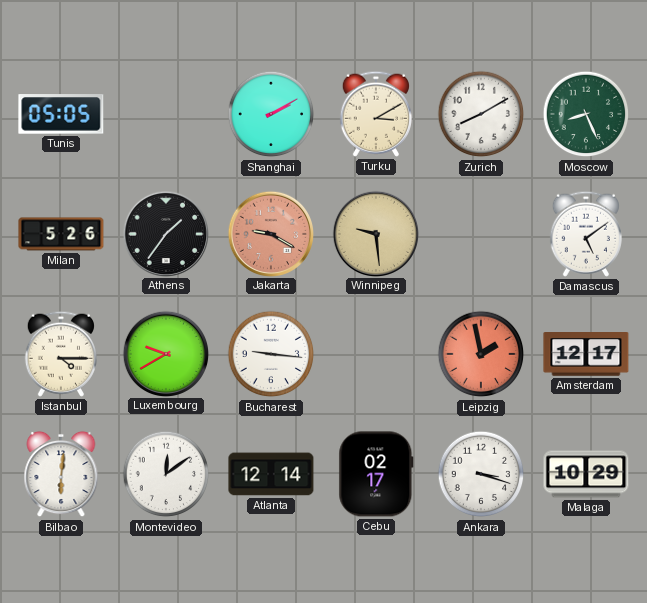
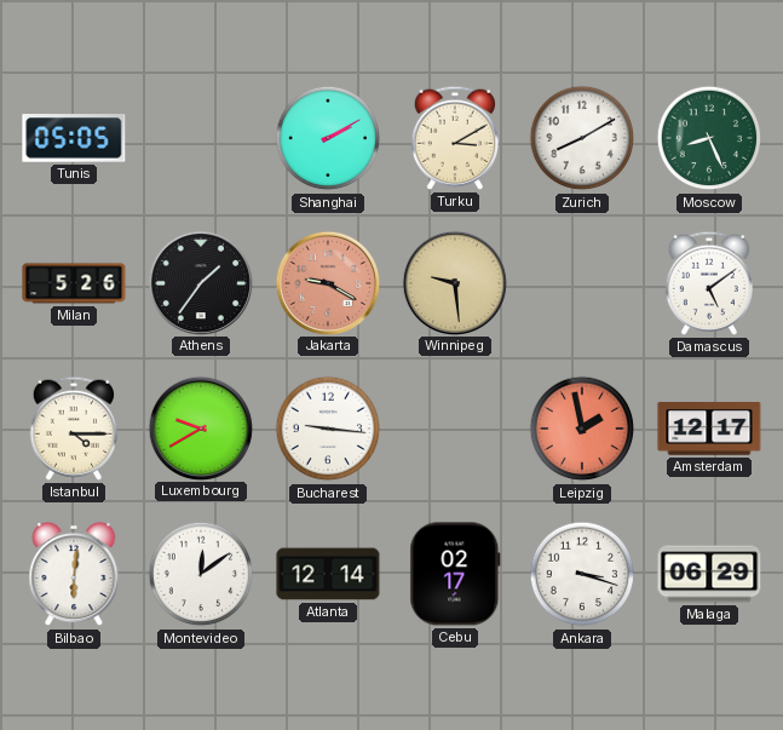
Malaga: 10:29 -> 06:29
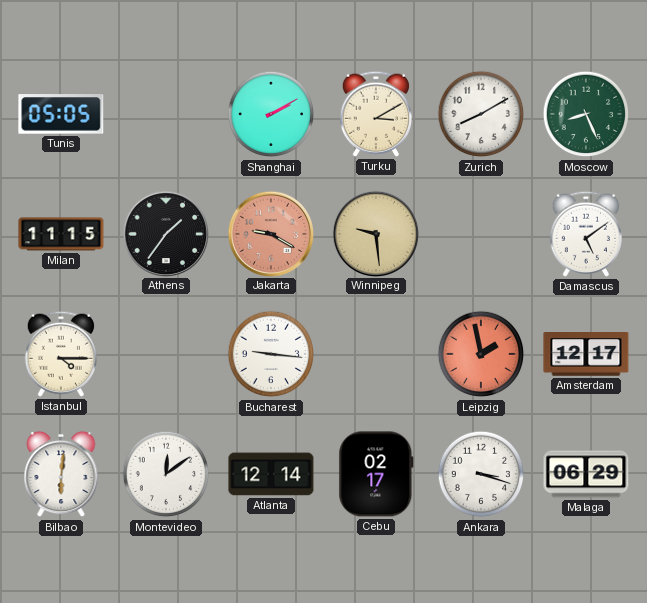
Milan: 5:26 -> 11:15
Luxembourg: 9:40 -> none
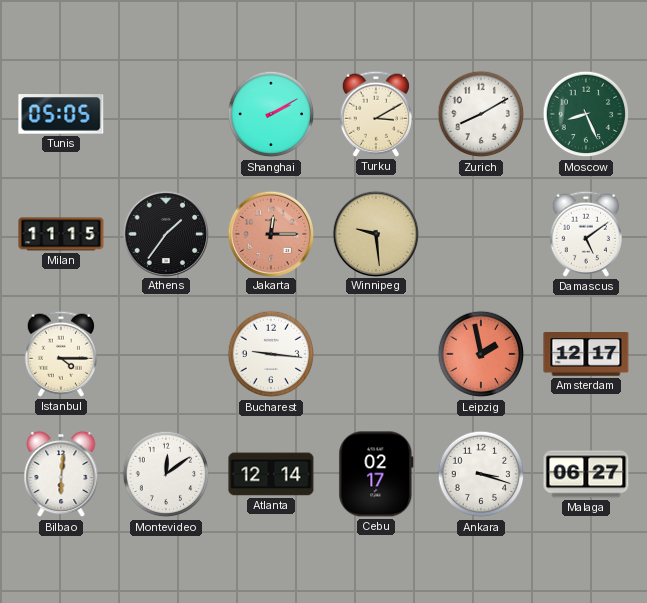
Jakarta: 9:20 -> 12:15
Malaga: 06:29 -> 06:27
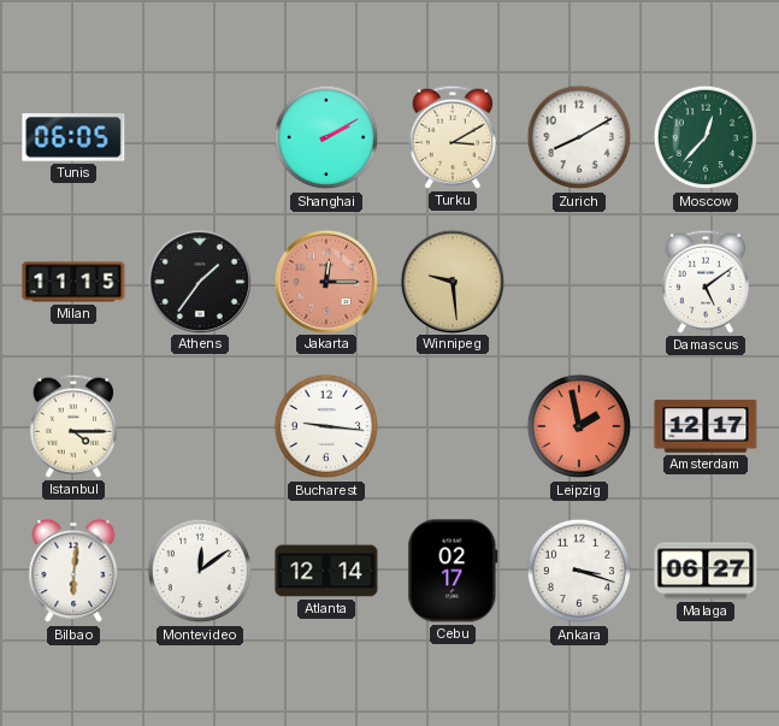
Tunis: 05:05 -> 06:05
Moscow: 8:26 -> 12:37
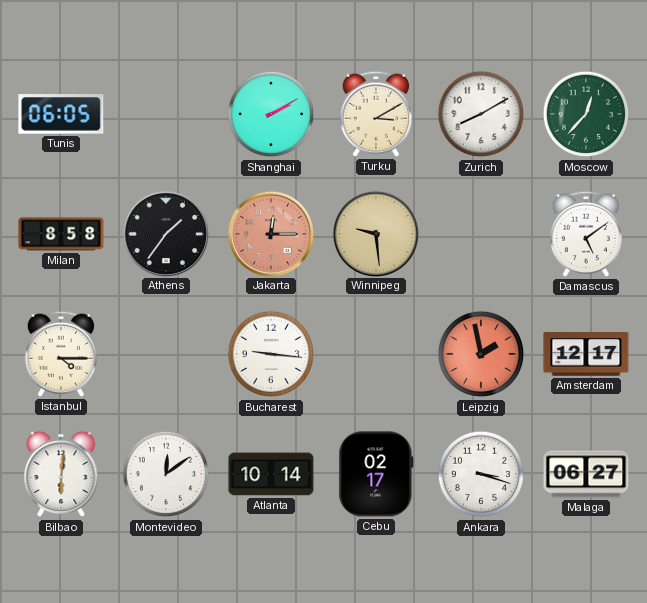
Milan: 11:15 -> 8:58
Atlanta: 12:14 -> 10:14
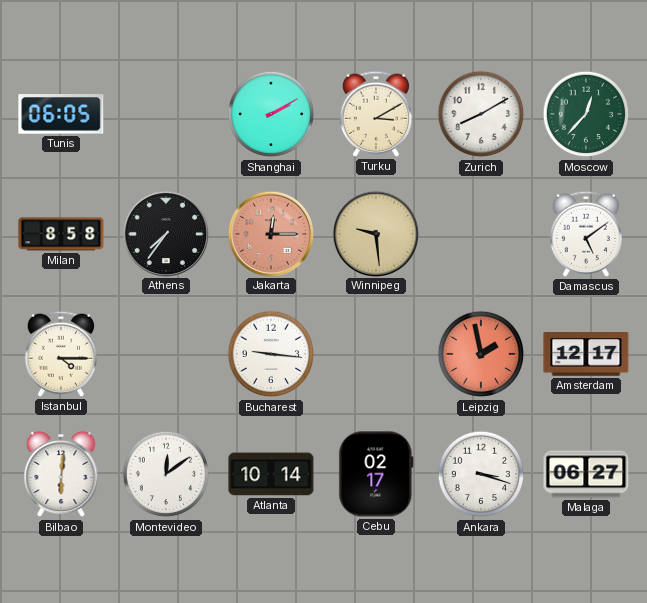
Athens: 1:36 -> 7:36
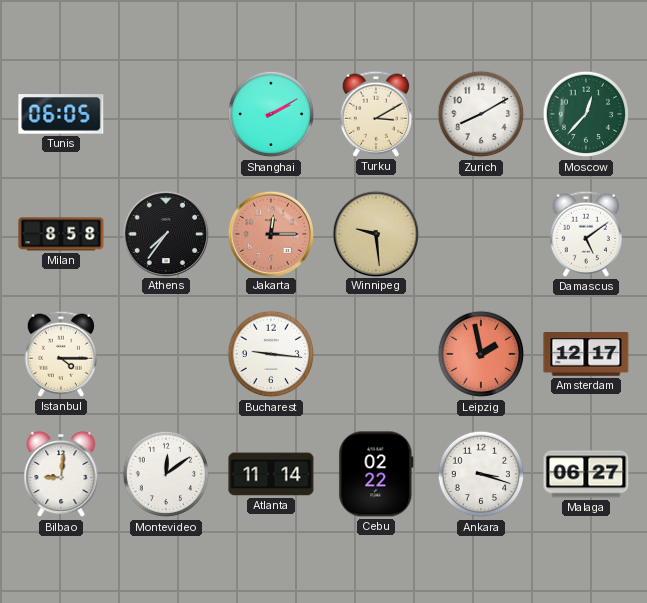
Bilbao: 6:01 -> 9:01
Atlanta: 10:14 -> 11:14
Cebu: 02:17 -> 02:22
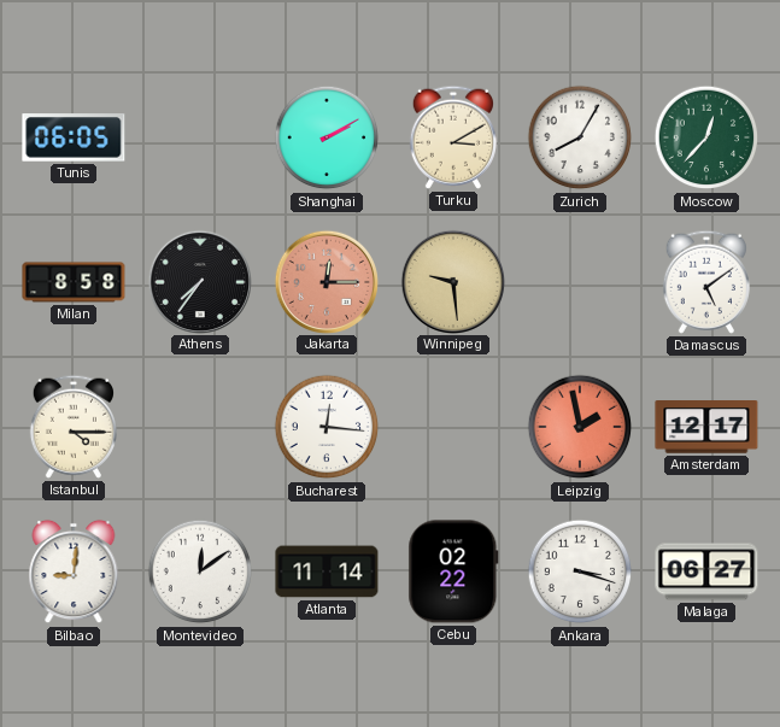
Zurich: 8:10 -> 8:05
Bucharest: 9:16 -> 12:16
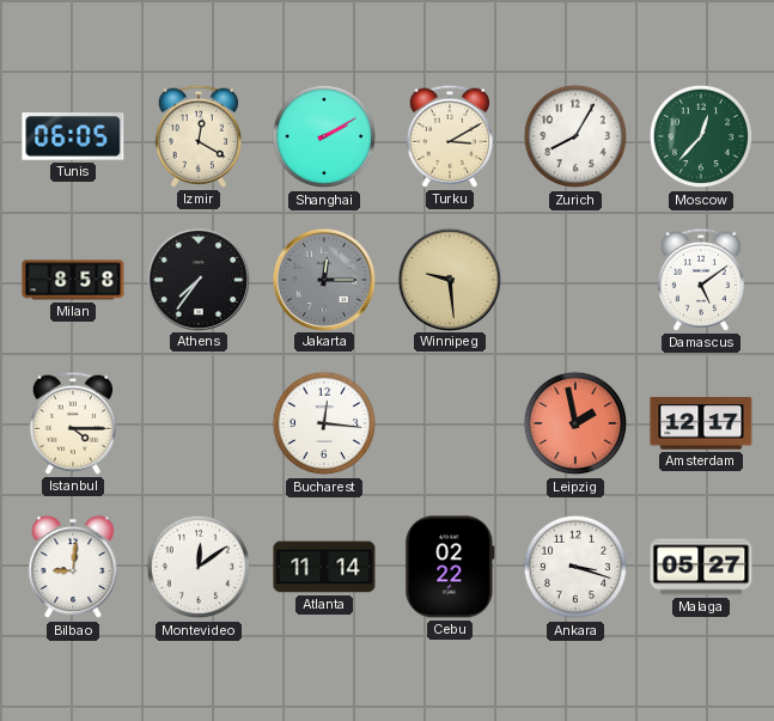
Izmir: none -> 12:20
Jakarta dial: salmon -> grey
Malaga: 06:27 -> 05:27
